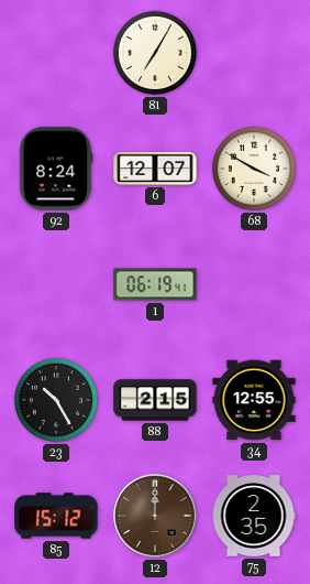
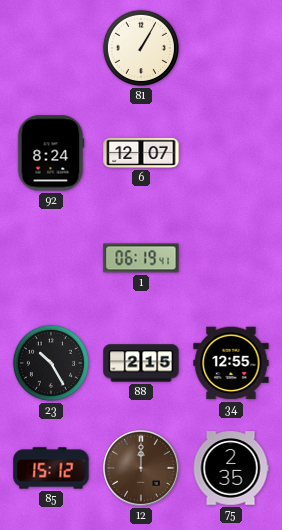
81: 7:05 -> 1:05
68: 3:50 -> none
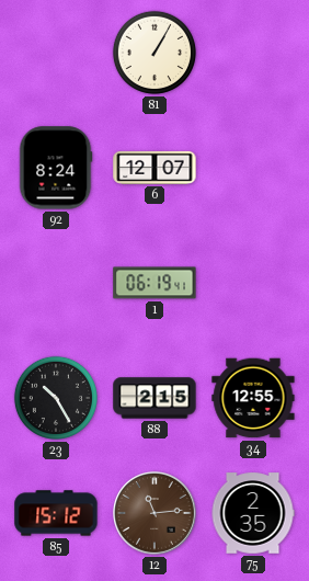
12: 12:00 -> 11:14
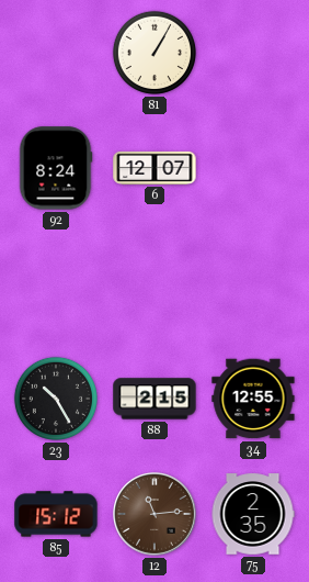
1: 06:19 -> none
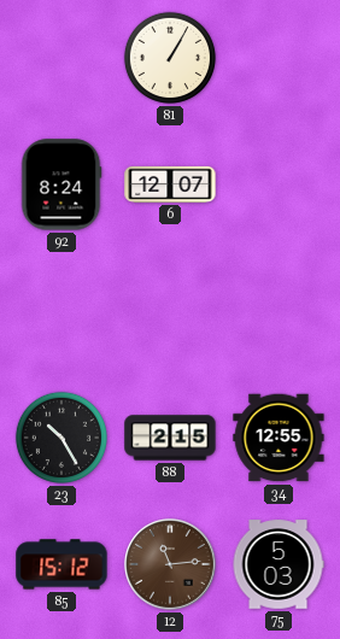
75: 2:35 -> 5:03
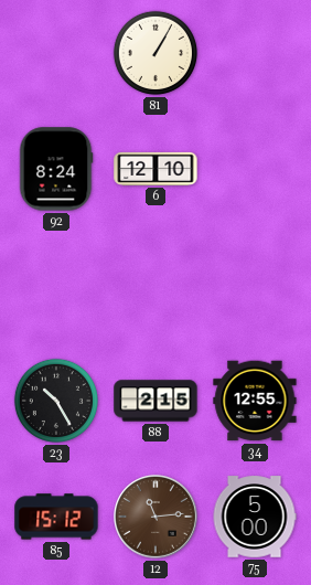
6: 12:07 -> 12:10
75: 5:03 -> 5:00
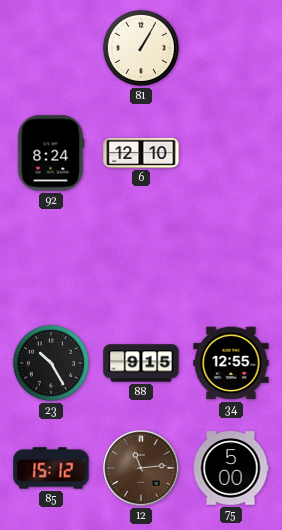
88: 2:15 -> 9:15
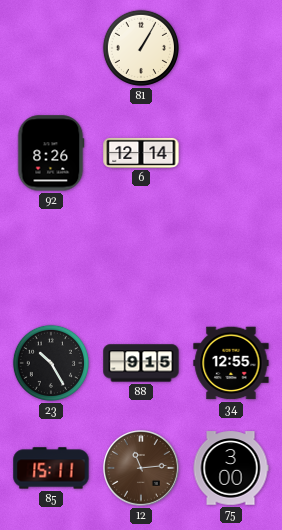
92: 8:24 -> 8:26
6: 12:10 -> 12:14
85: 15:12 -> 15:11
75: 5:00 -> 3:00
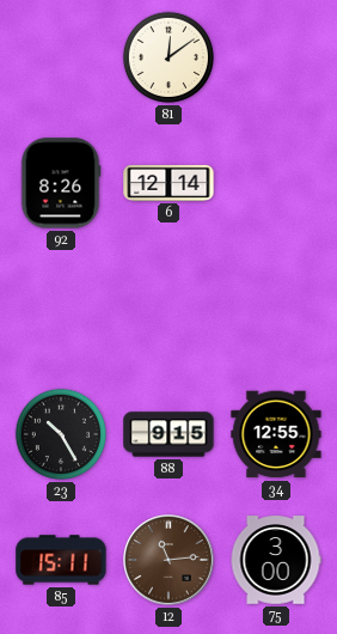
81: 1:05 -> 12:09
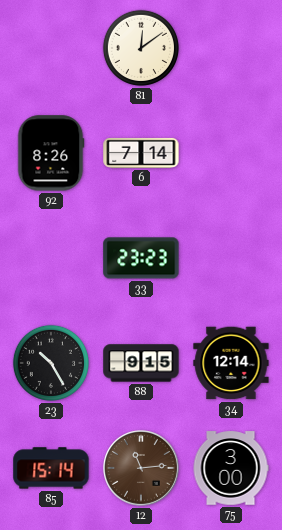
6: 12:14 -> 7:14
33: none -> 23:23
34: 12:55 -> 12:14
85: 15:11 -> 15:14
